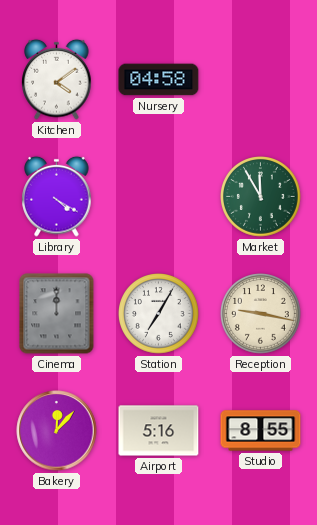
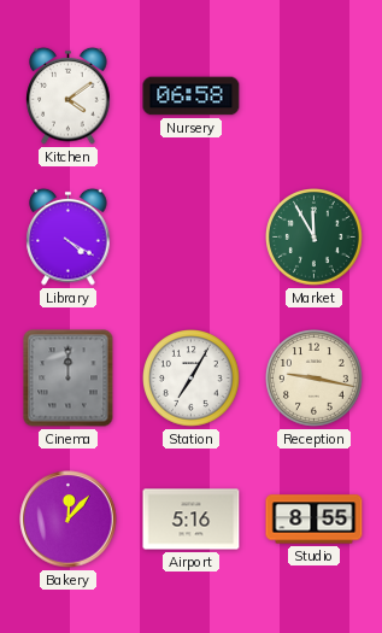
Nursery: 04:58 -> 06:58
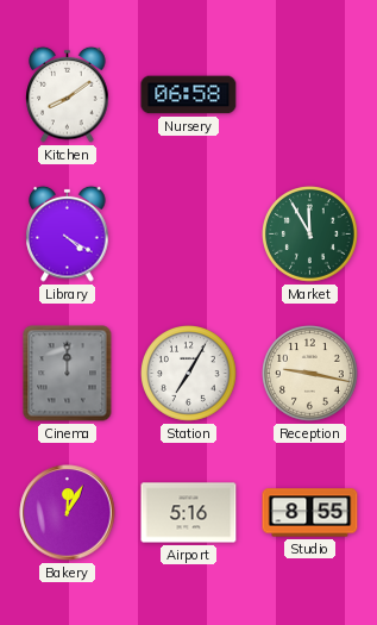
Kitchen: 4:09 -> 8:09
Bakery: 12:07 -> 12:05
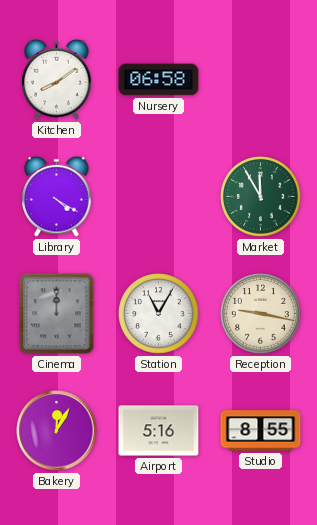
Station: 7:05 -> 11:05
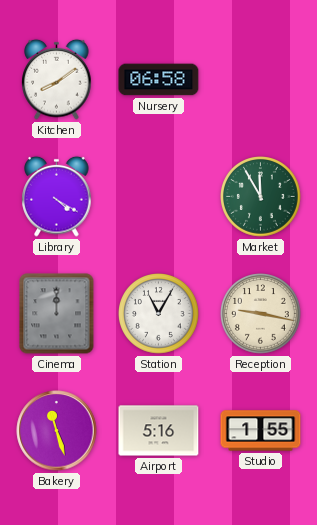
Bakery: 12:05 -> 11:27
Studio: 8:55 -> 1:55
